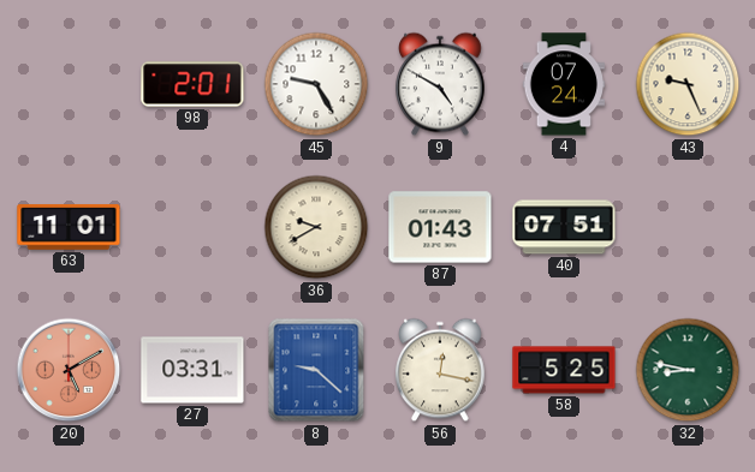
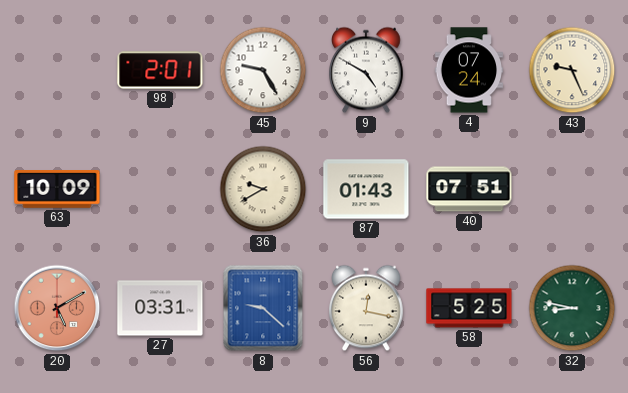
63: 11:01 -> 10:09
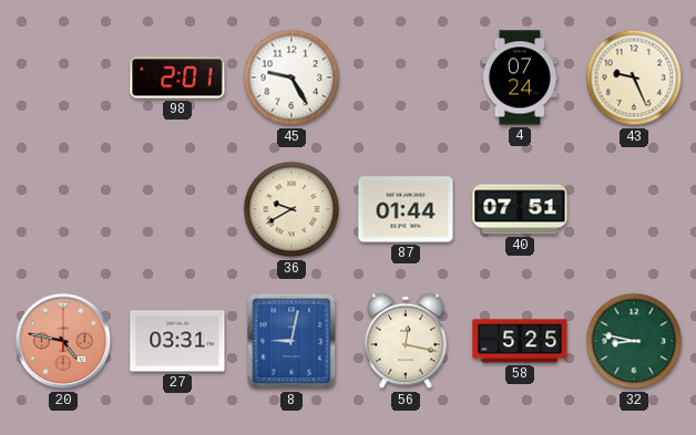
9: 4:50 -> none
63: 10:09 -> none
87: 01:43 -> 01:44
20: 5:10 -> 4:47
8: 9:22 -> 9:02
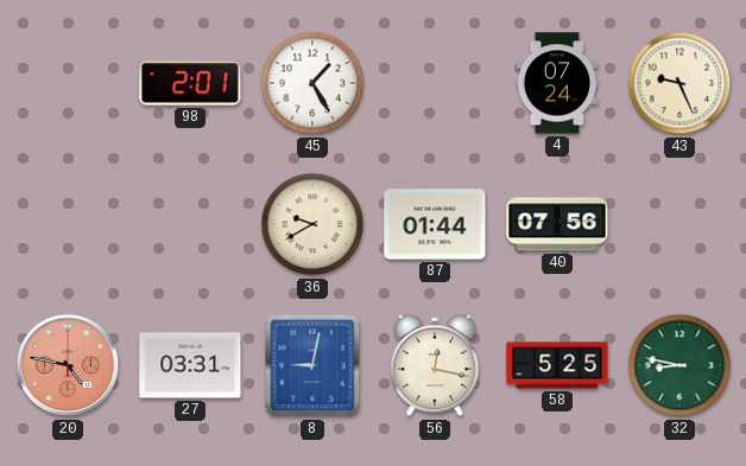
45: 9:25 -> 1:25
40: 07:51 -> 07:56
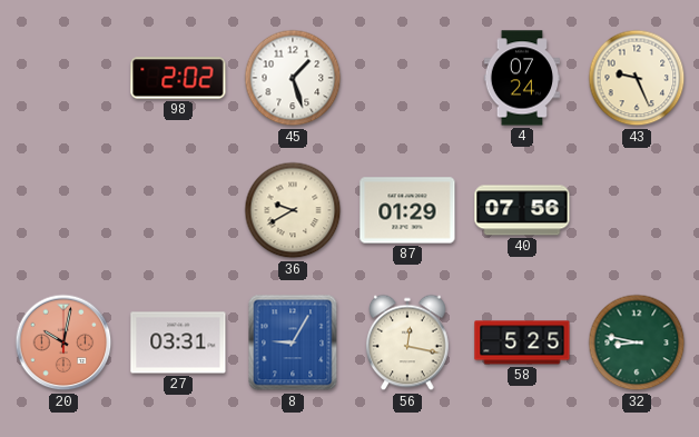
98: 2:01 -> 2:02
45: 1:25 -> 1:27
87: 01:44 -> 01:29
20: 4:47 -> 10:02
8: 9:02 -> 9:05
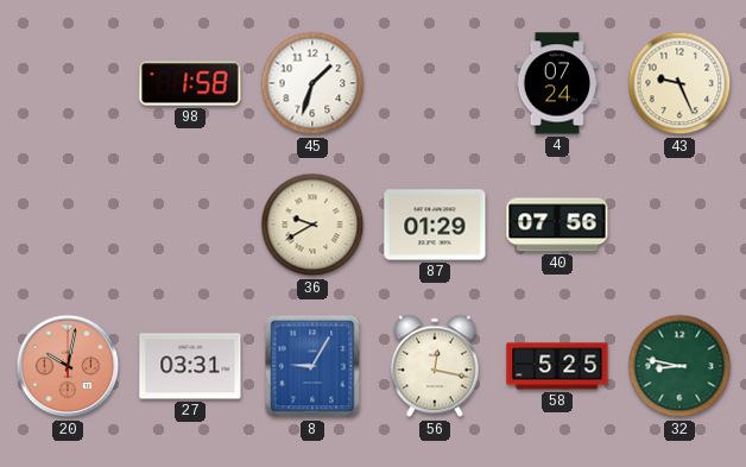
98: 2:02 -> 1:58
45: 1:27 -> 1:33
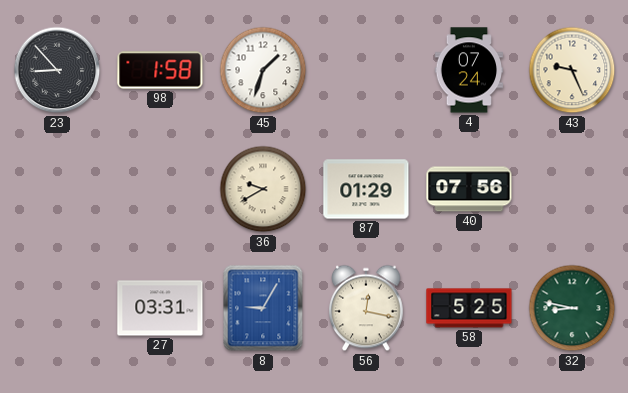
23: none -> 8:53
20: 10:02 -> none
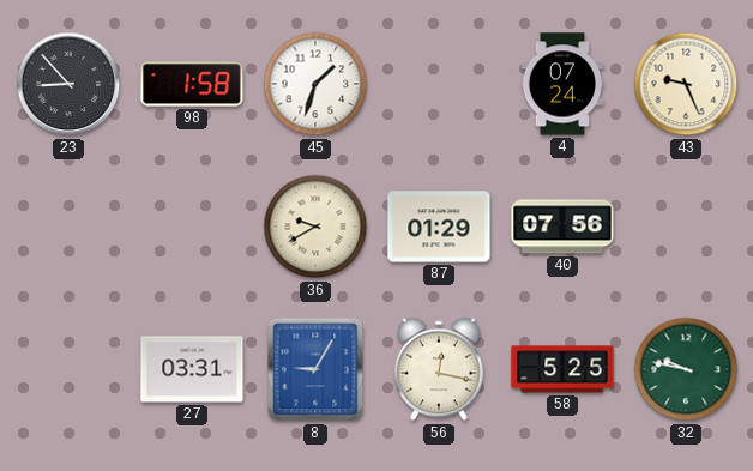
32: 8:47 -> 9:47
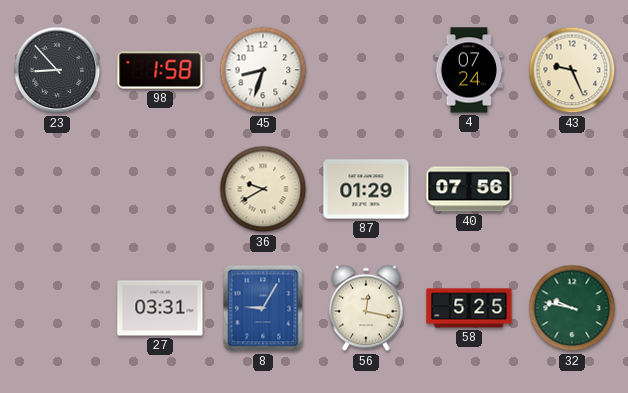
45: 1:33 -> 8:33
